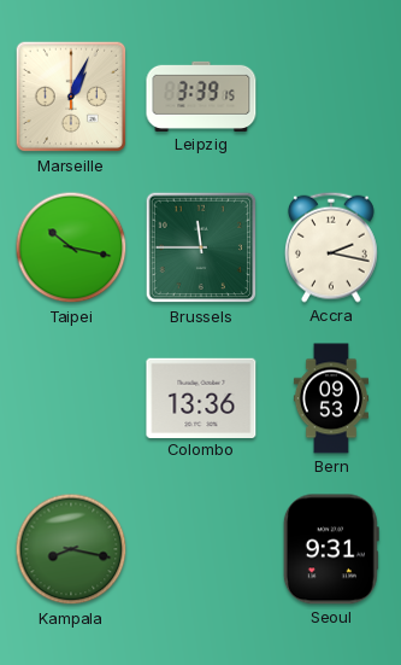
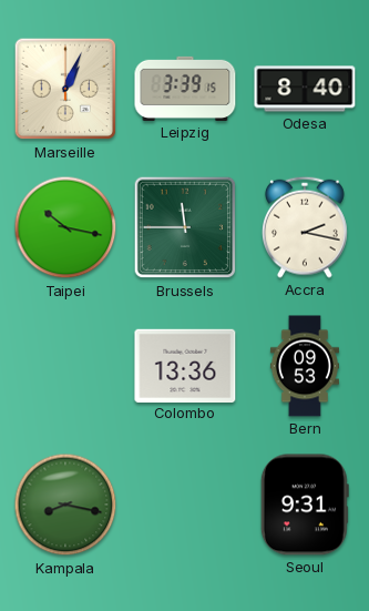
Odesa: none -> 8:40
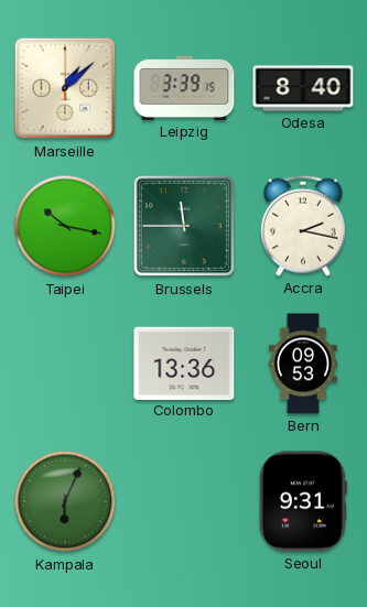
Marseille: 1:04 -> 1:08
Kampala: 8:17 -> 6:04
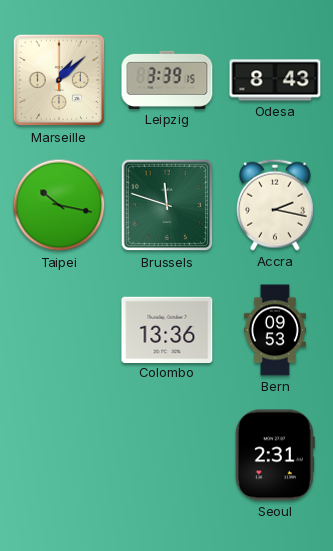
Odesa: 8:40 -> 8:43
Brussels: 11:45 -> 11:48
Kampala: 6:04 -> none
Seoul: 9:31 -> 2:31
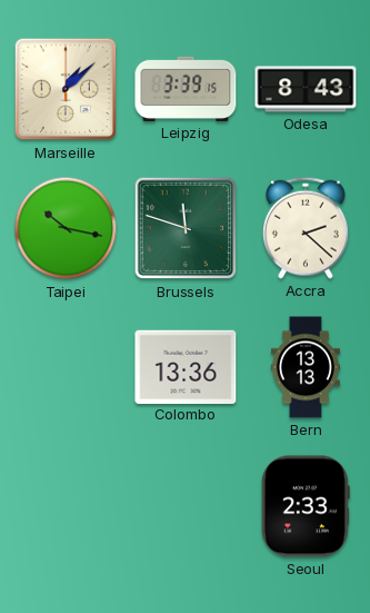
Accra: 2:17 -> 2:22
Bern: 09:53 -> 13:13
Seoul: 2:31 -> 2:33
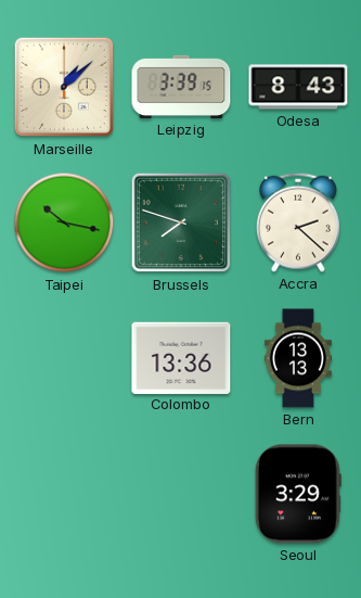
Brussels: 11:48 -> 7:48
Seoul: 2:33 -> 3:29
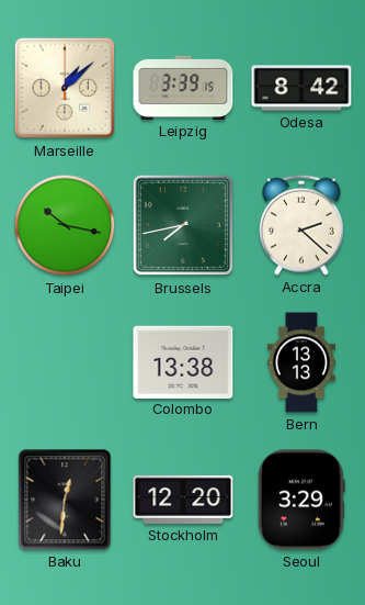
Odesa: 8:43 -> 8:42
Brussels: 7:48 -> 7:43
Colombo: 13:36 -> 13:38
Baku: none -> 12:31
Stockholm: none -> 12:20
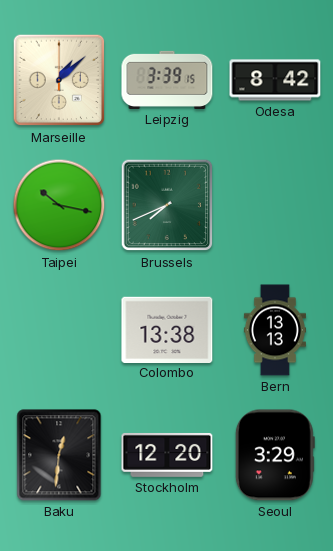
Brussels: 7:43 -> 7:41
Accra: 2:22 -> none
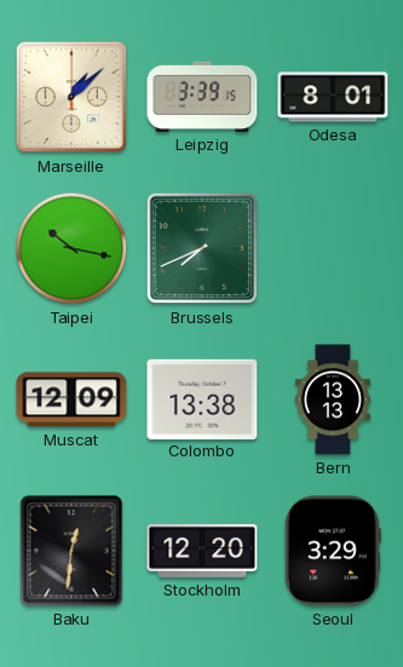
Odesa: 8:42 -> 8:01
Muscat: none -> 12:09
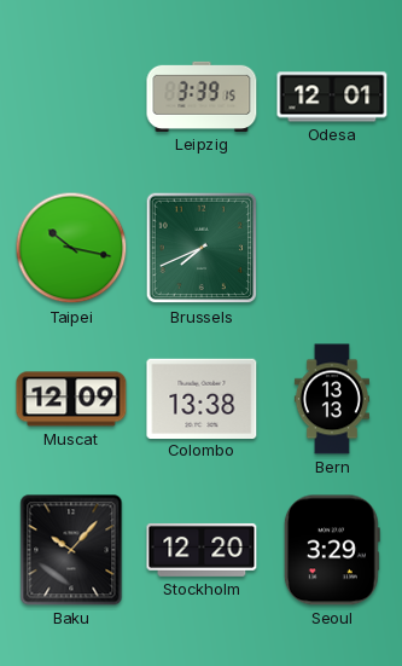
Marseille: 1:08 -> none
Odesa: 8:01 -> 12:01
Baku: 12:31 -> 10:07
